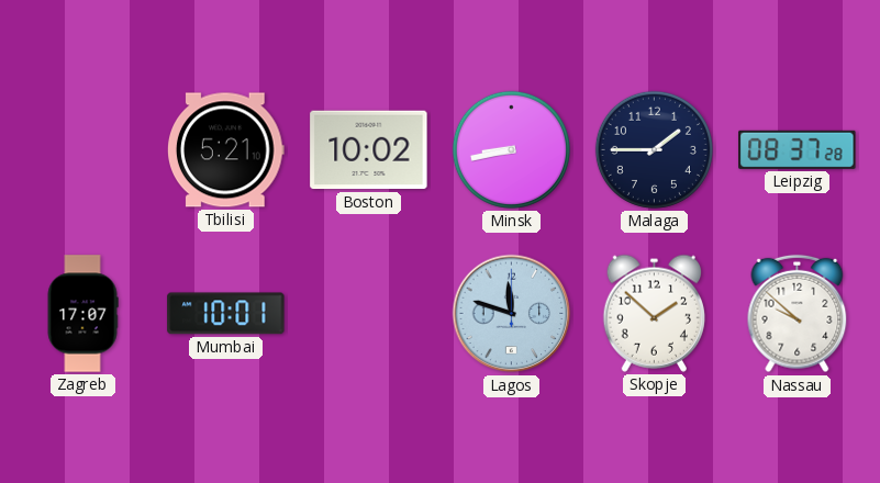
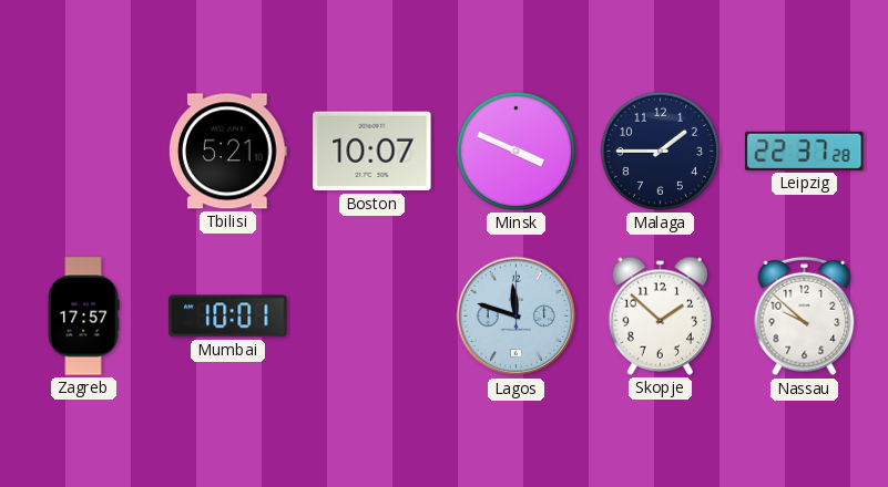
Boston: 10:02 -> 10:07
Minsk: 8:43 -> 3:49
Leipzig: 08:37 -> 22:37
Zagreb: 17:07 -> 17:57
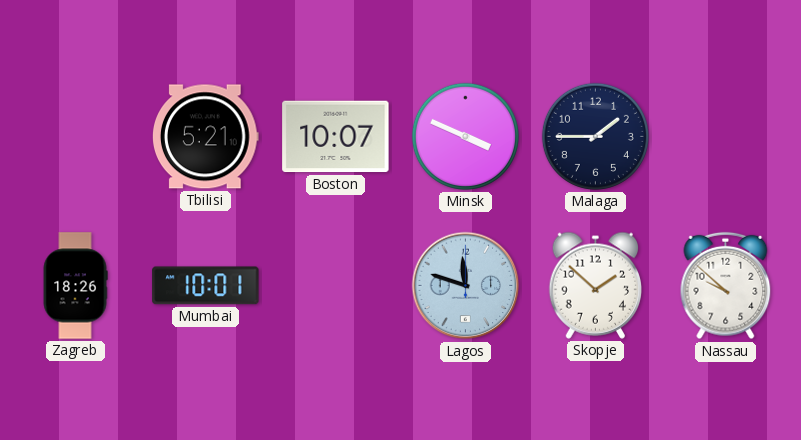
Leipzig: 22:37 -> none
Zagreb: 17:57 -> 18:26
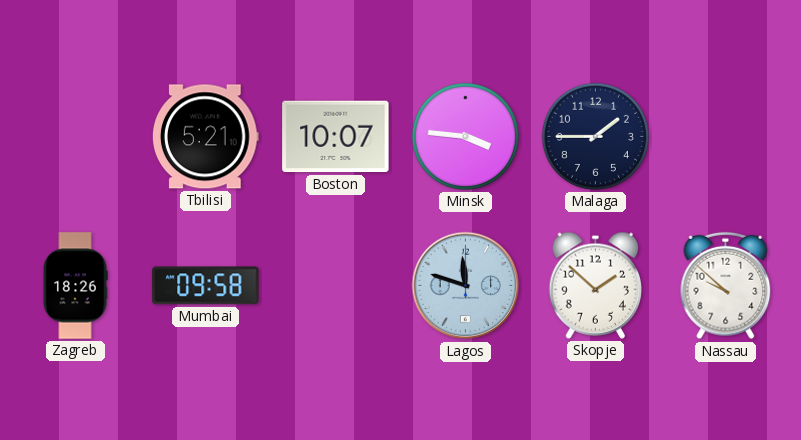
Minsk: 3:49 -> 3:46
Mumbai: 10:01 -> 09:58
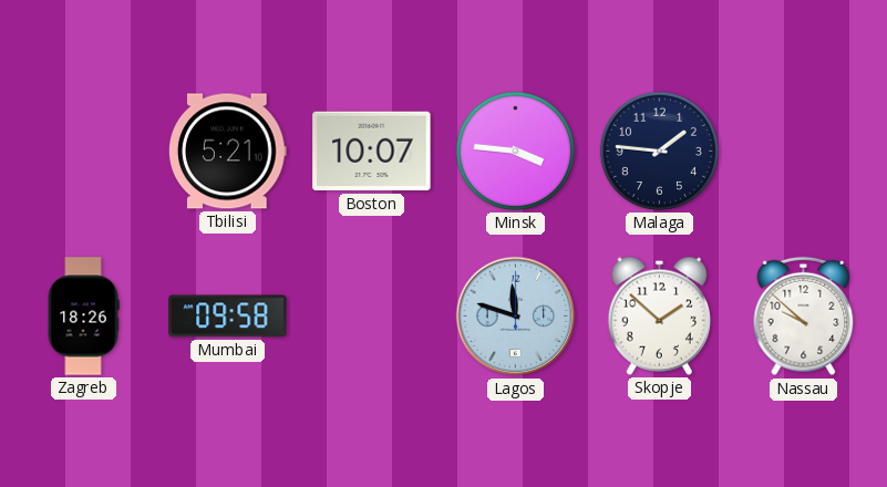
Malaga: 1:45 -> 1:46
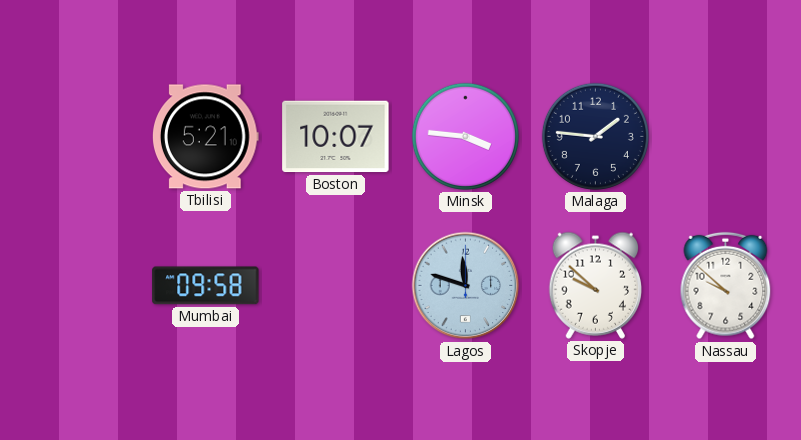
Zagreb: 18:26 -> none
Skopje: 1:52 -> 9:52
